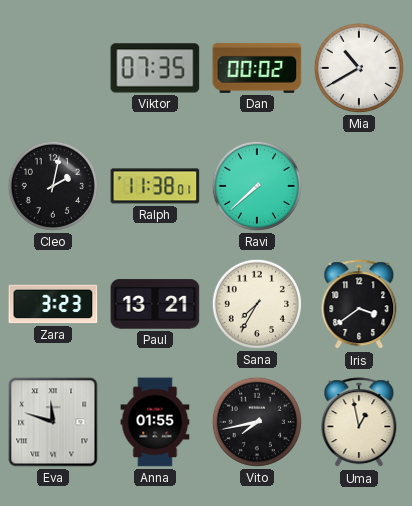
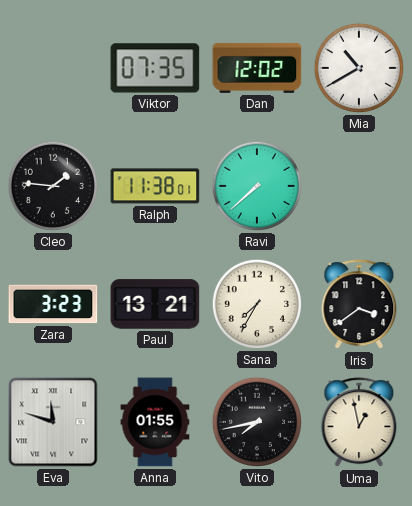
Dan: 00:02 -> 12:02
Cleo: 2:02 -> 1:46
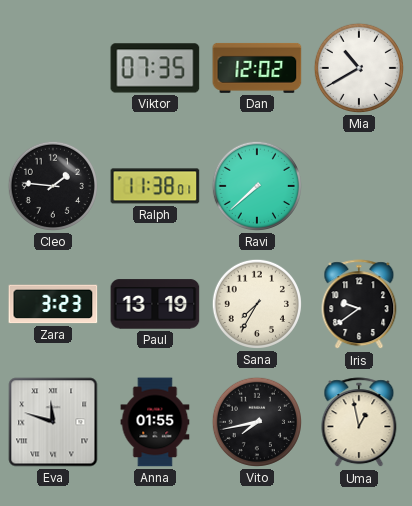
Paul: 13:21 -> 13:19
Iris: 3:39 -> 9:39
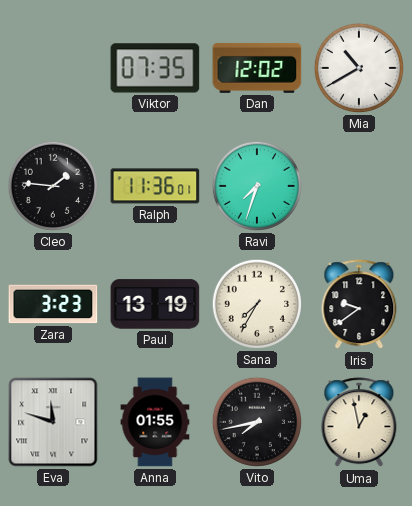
Ralph: 11:38 -> 11:36
Ravi: 7:38 -> 7:33
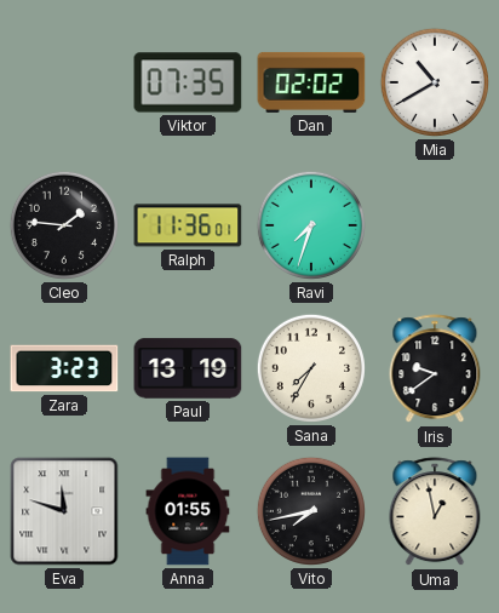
Dan: 12:02 -> 02:02
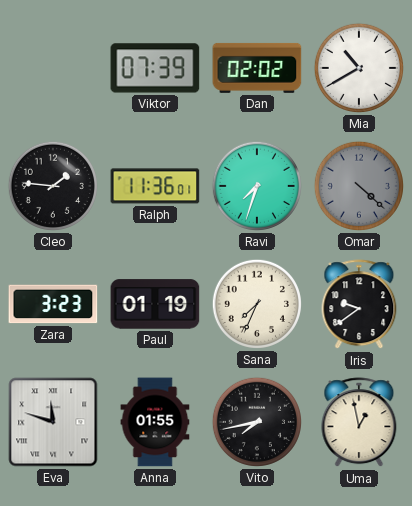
Viktor: 07:35 -> 07:39
Omar: none -> 4:22
Paul: 13:19 -> 01:19
Sana: 7:35 -> 7:34
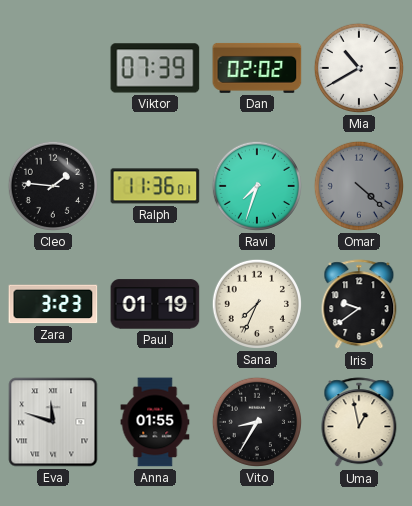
Vito: 7:43 -> 8:35
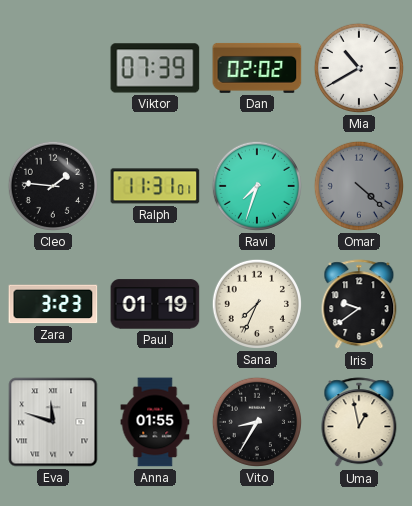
Ralph: 11:36 -> 11:31
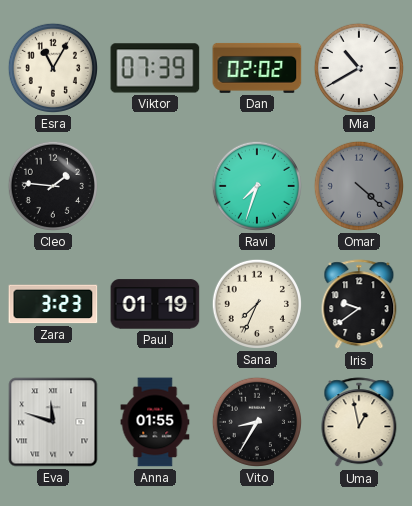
Esra: none -> 11:05
Ralph: 11:31 -> none
